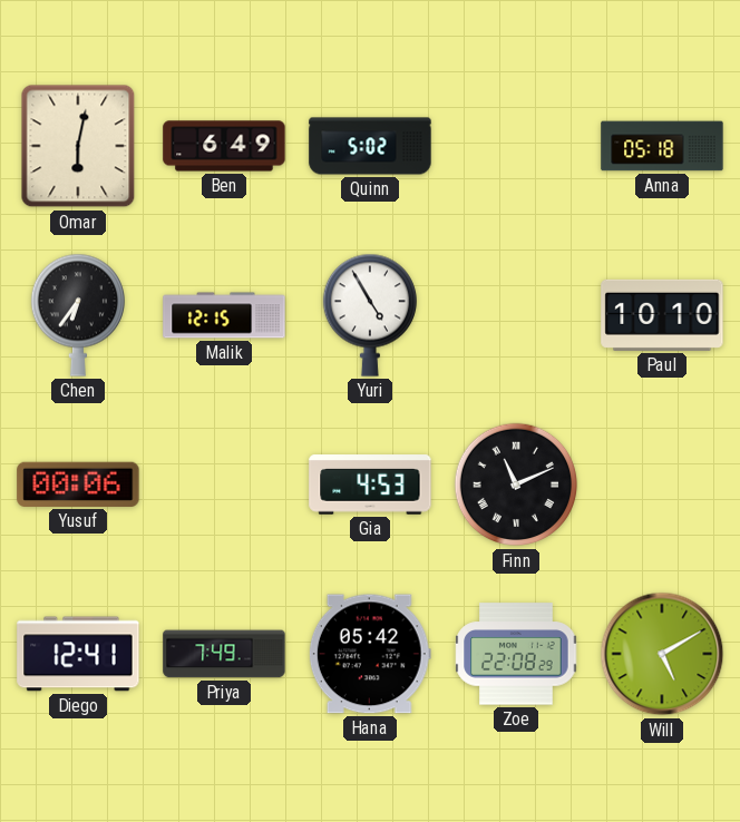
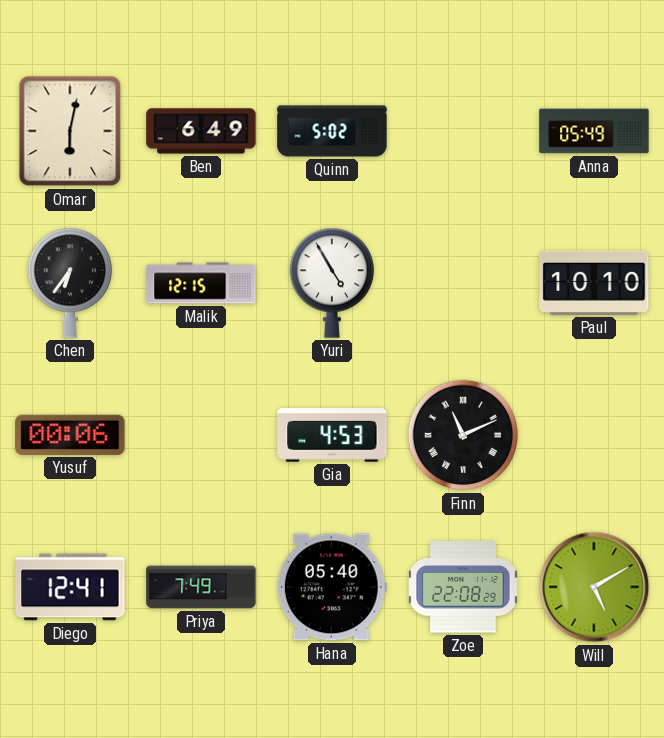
Anna: 05:18 -> 05:49
Hana: 05:42 -> 05:40
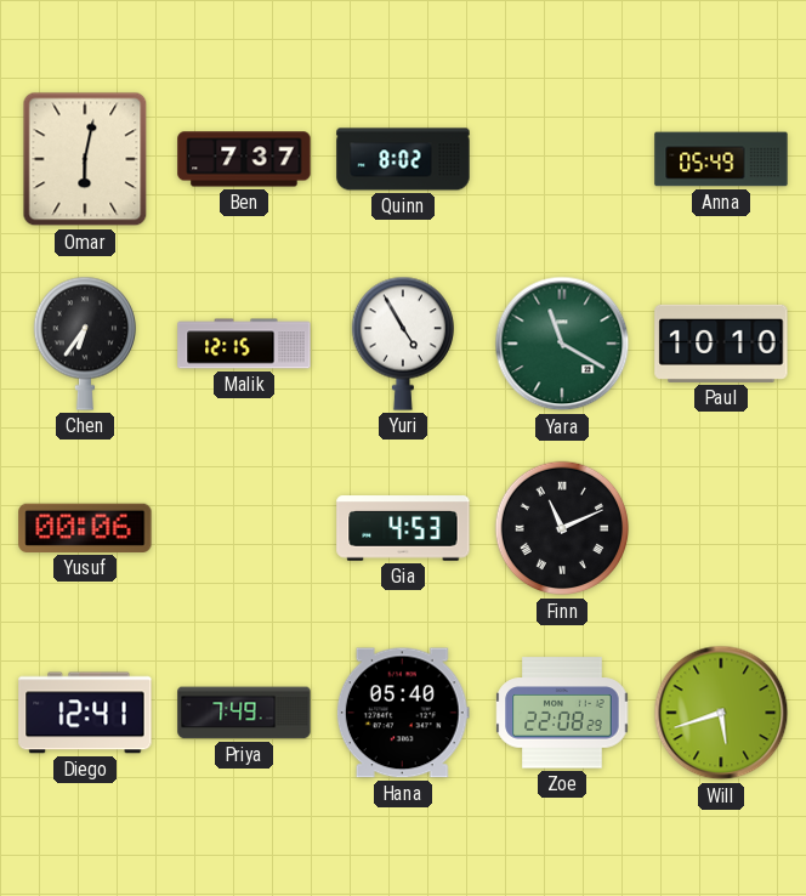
Ben: 6:49 -> 7:37
Quinn: 5:02 -> 8:02
Yara: none -> 11:20
Will: 5:10 -> 5:42
